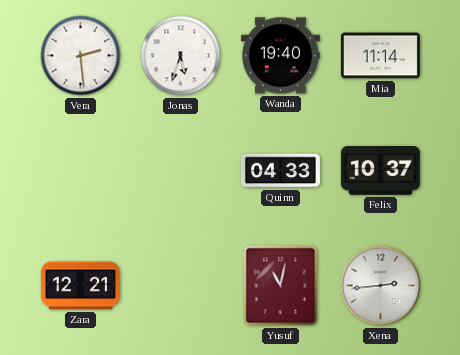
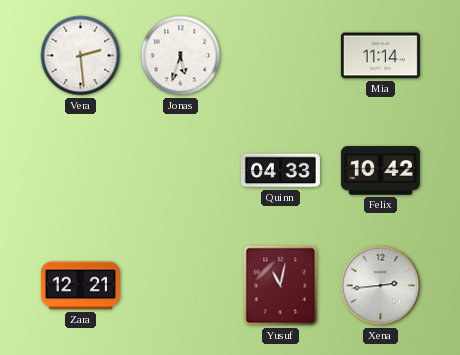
Wanda: 19:40 -> none
Felix: 10:37 -> 10:42
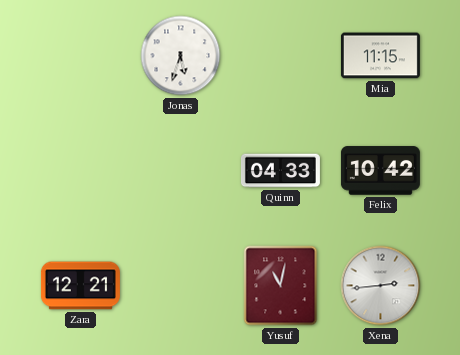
Vera: 2:29 -> none
Mia: 11:14 -> 11:15
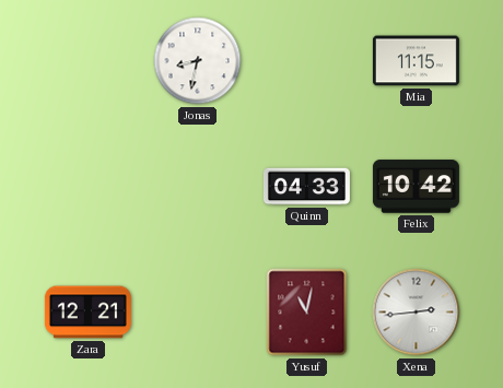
Jonas: 5:33 -> 8:32
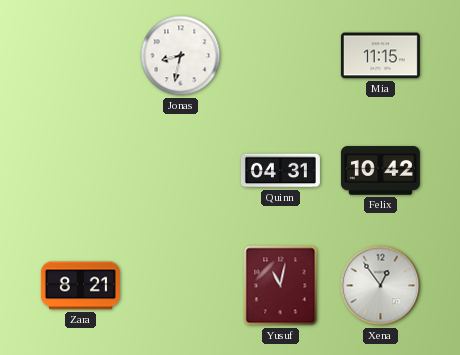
Quinn: 04:33 -> 04:31
Zara: 12:21 -> 8:21
Xena: 2:44 -> 12:54
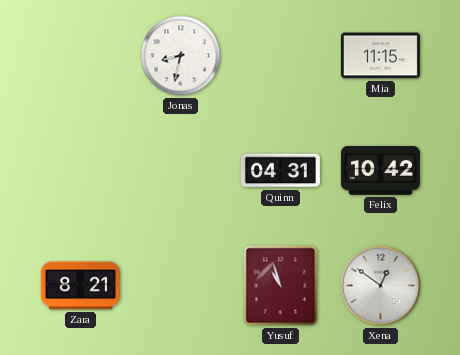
Yusuf: 11:02 -> 10:57
Xena: 12:54 -> 12:51
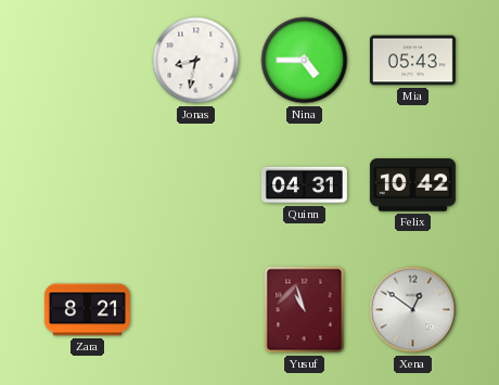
Nina: none -> 4:45
Mia: 11:15 -> 05:43
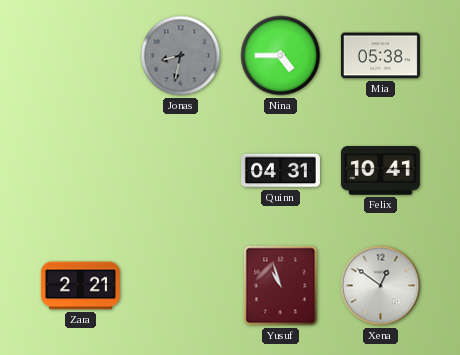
Jonas dial: white -> grey
Mia: 05:43 -> 05:38
Felix: 10:42 -> 10:41
Zara: 8:21 -> 2:21
